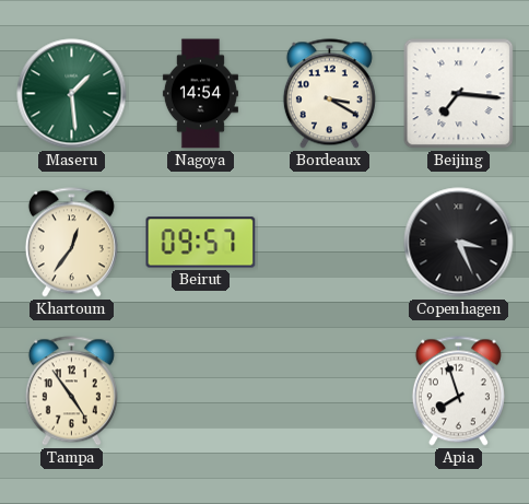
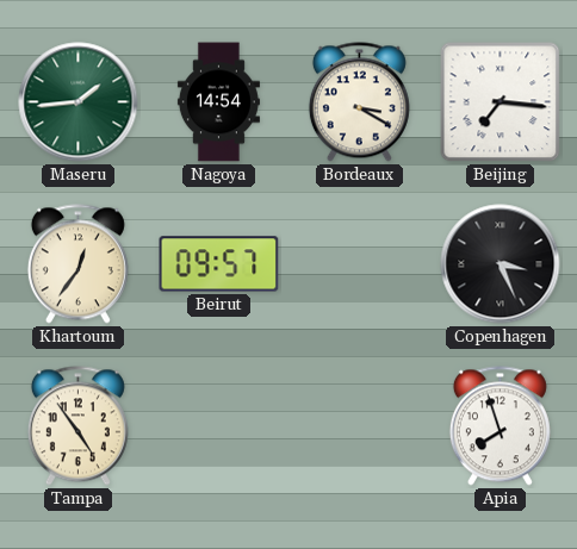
Maseru: 1:29 -> 1:44
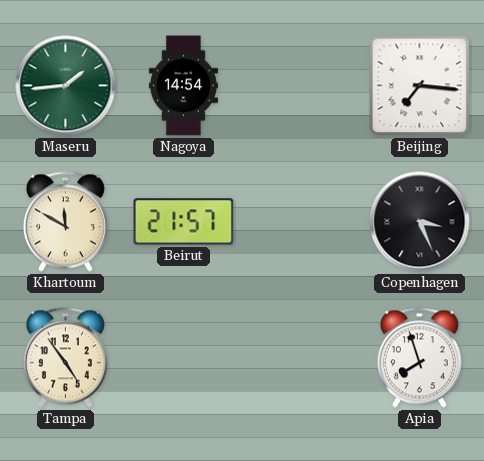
Bordeaux: 3:20 -> none
Khartoum: 12:36 -> 11:50
Beirut: 09:57 -> 21:57
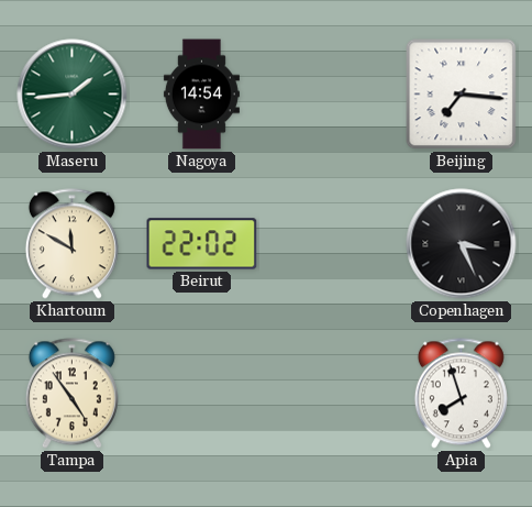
Beirut: 21:57 -> 22:02
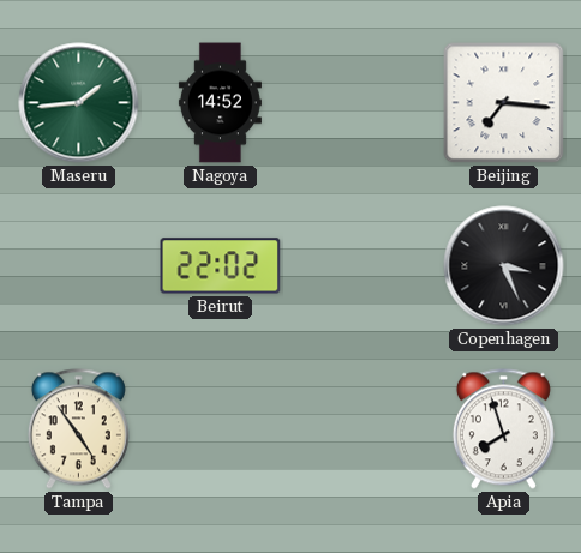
Nagoya: 14:54 -> 14:52
Khartoum: 11:50 -> none
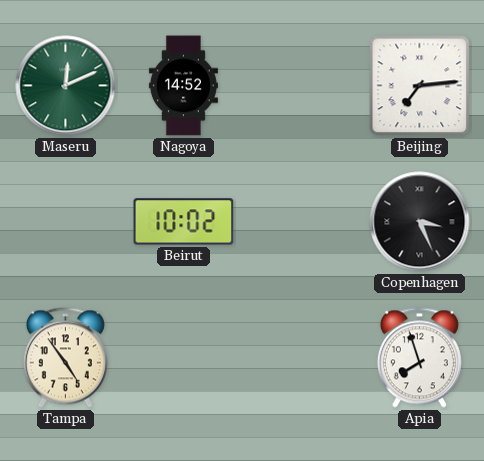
Maseru: 1:44 -> 12:11
Beijing: 7:16 -> 7:14
Beirut: 22:02 -> 10:02
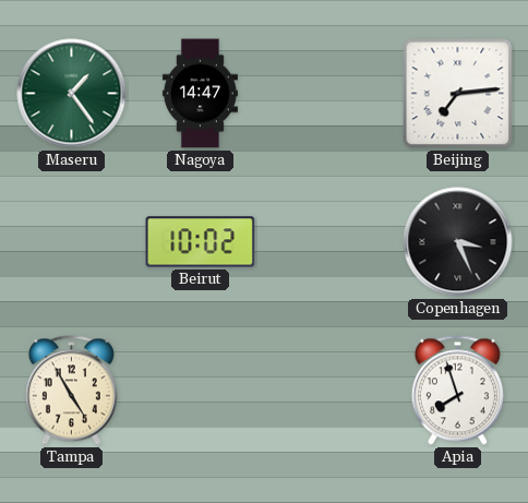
Maseru: 12:11 -> 1:24
Nagoya: 14:52 -> 14:47
Tampa: 4:54 -> 4:55
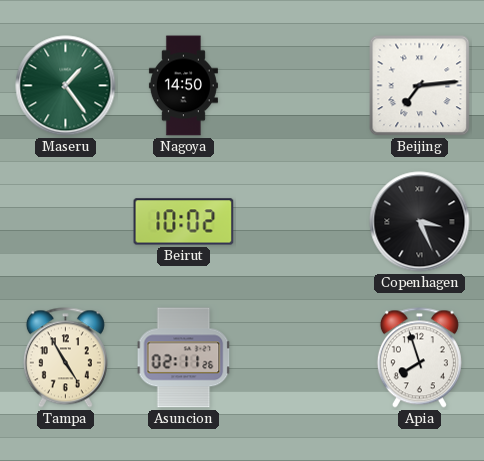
Nagoya: 14:47 -> 14:50
Asuncion: none -> 02:11
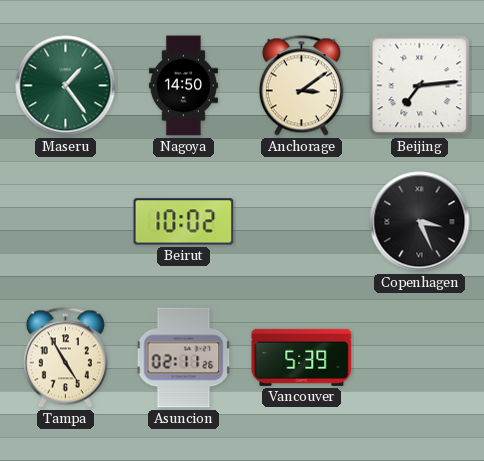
Anchorage: none -> 3:09
Vancouver: none -> 5:39
Apia: 7:57 -> none
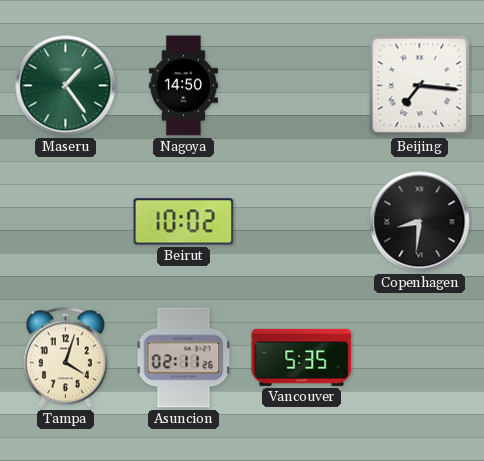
Anchorage: 3:09 -> none
Beijing: 7:14 -> 7:16
Copenhagen: 3:26 -> 8:31
Tampa: 4:55 -> 4:03
Vancouver: 5:39 -> 5:35
